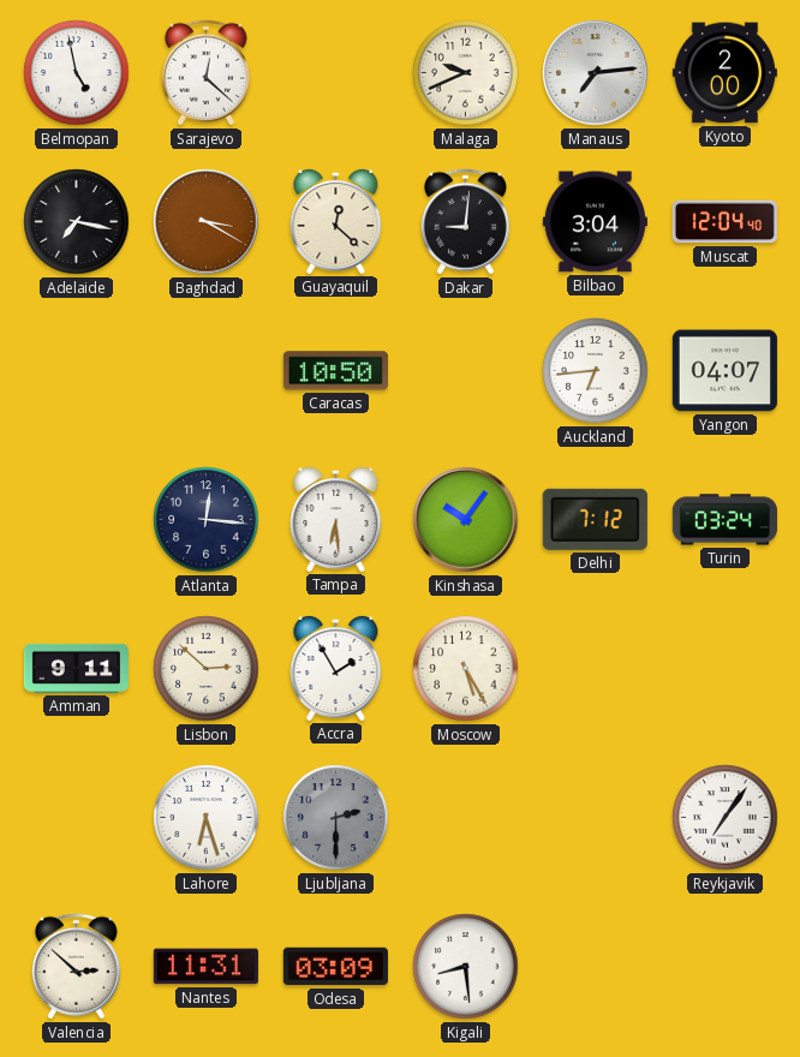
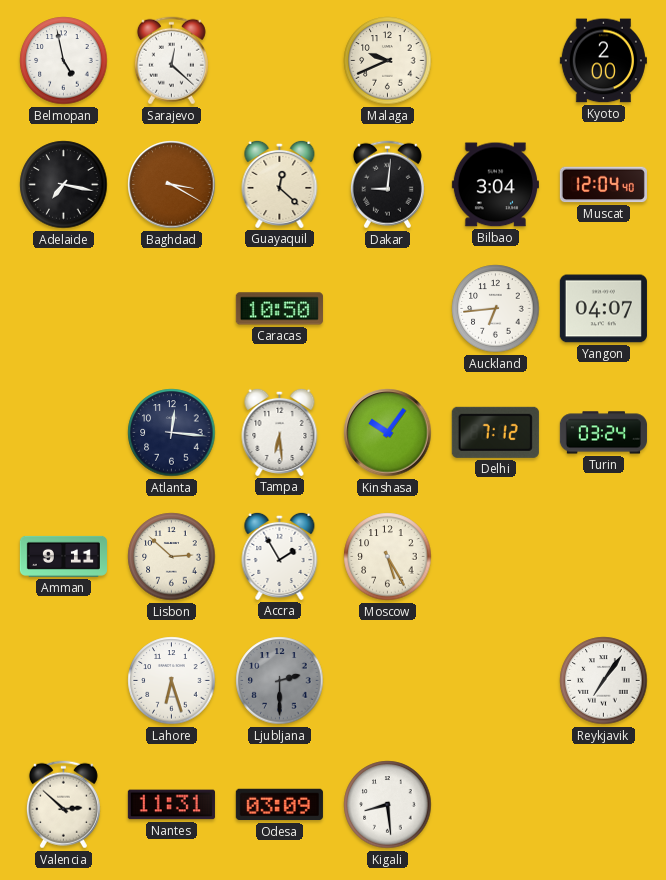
Manaus: 7:14 -> none
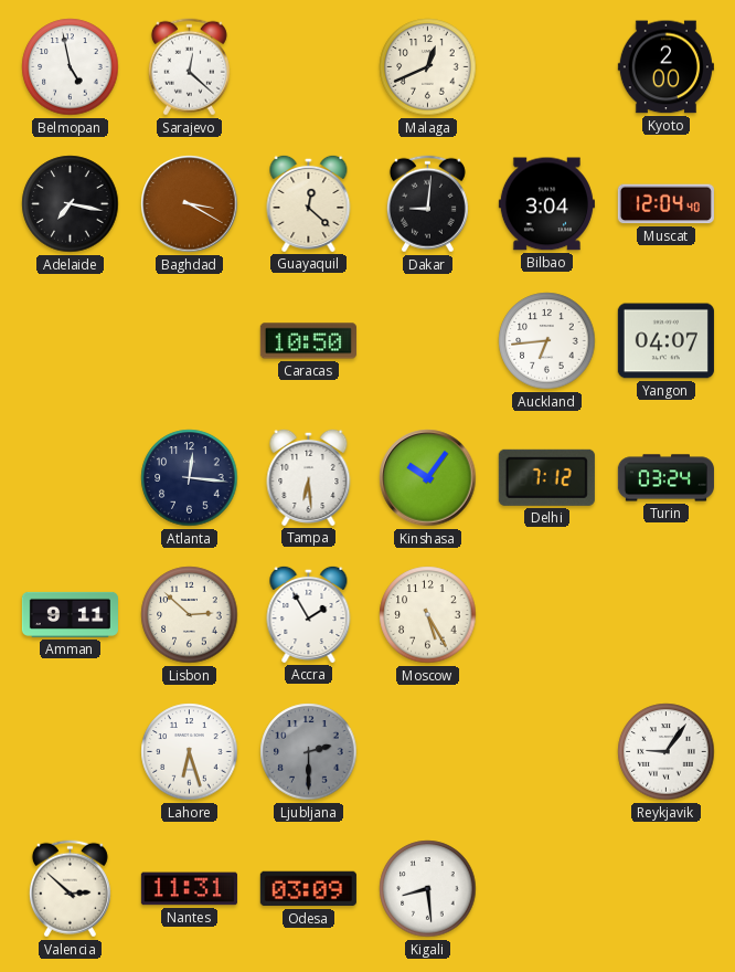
Malaga: 9:41 -> 12:41
Reykjavik: 7:06 -> 9:06
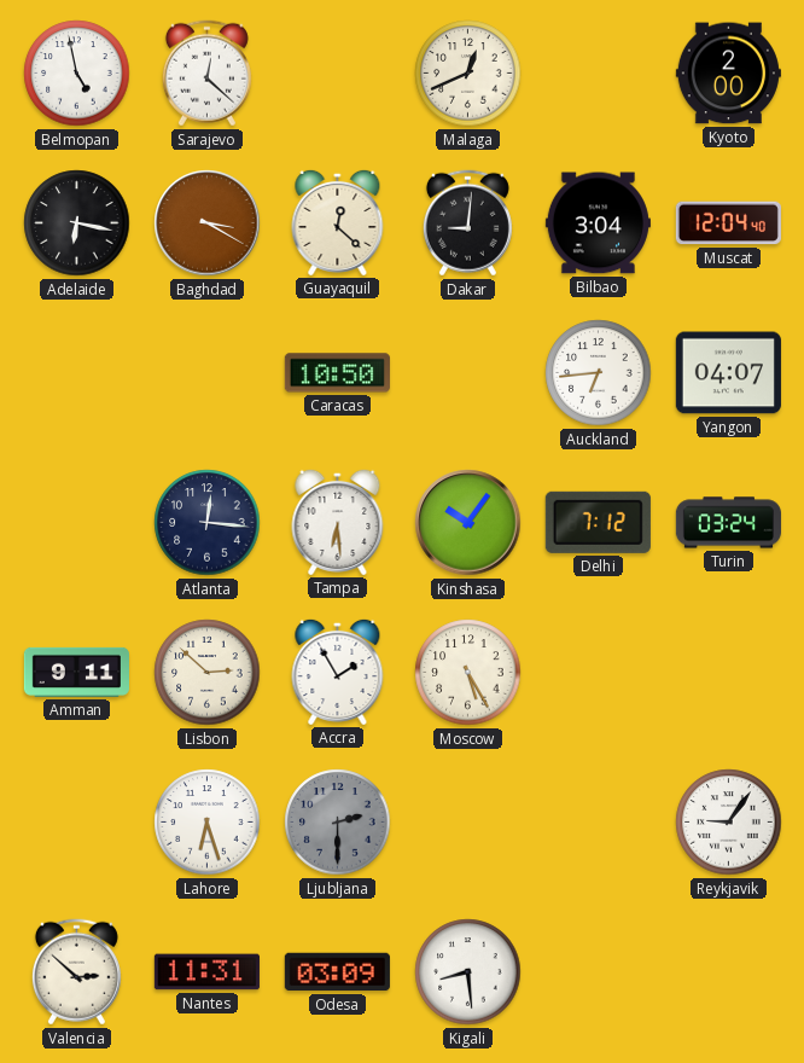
Adelaide: 7:17 -> 6:17
